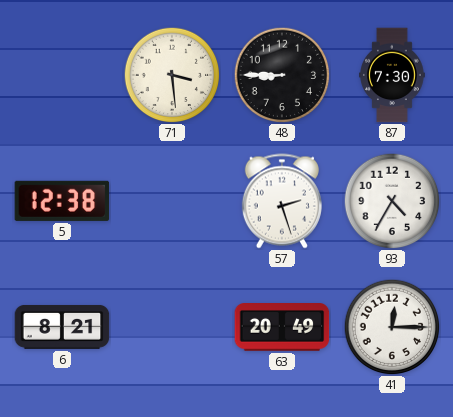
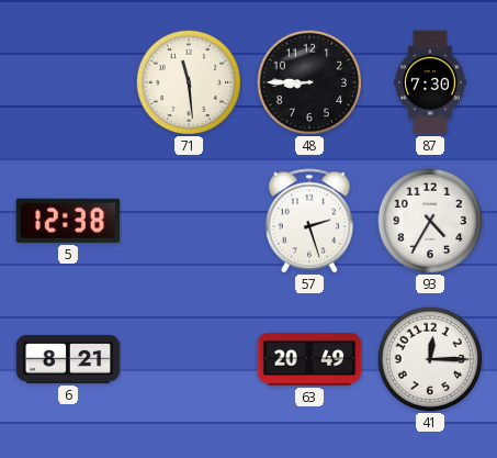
71: 3:29 -> 11:29
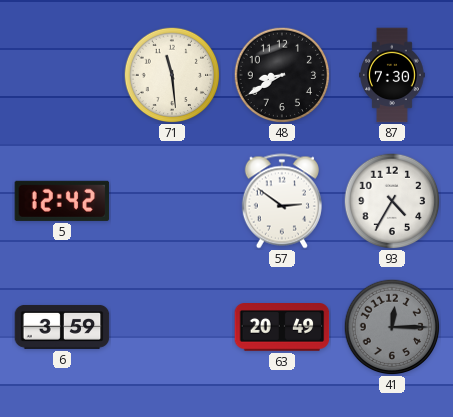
48: 8:45 -> 8:40
5: 12:38 -> 12:42
57: 2:27 -> 2:51
6: 8:21 -> 3:59
41 dial: white -> grey
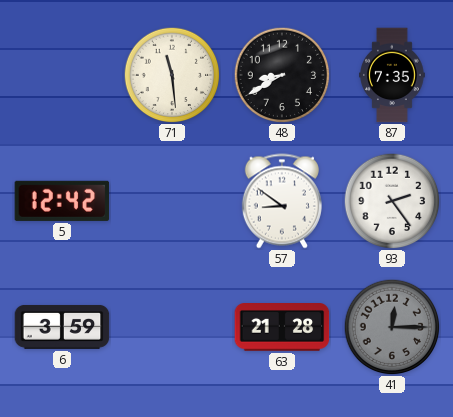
87: 7:30 -> 7:35
57: 2:51 -> 8:51
93: 4:35 -> 2:24
63: 20:49 -> 21:28
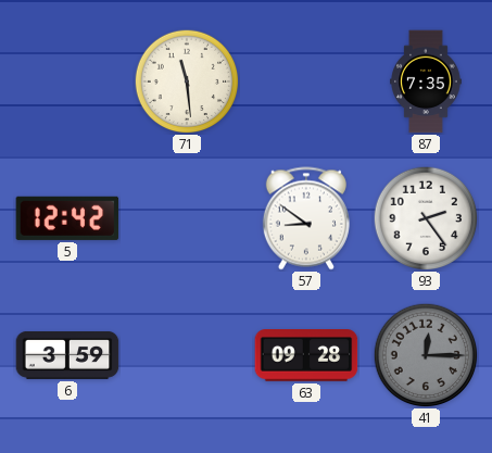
48: 8:40 -> none
63: 21:28 -> 09:28
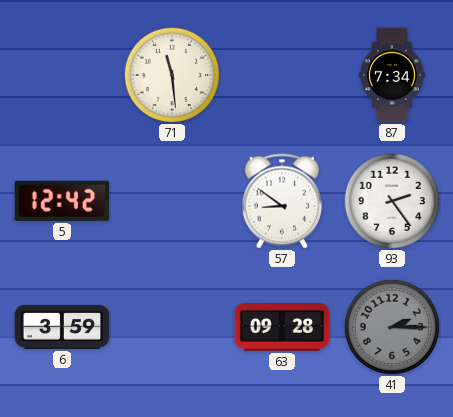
87: 7:35 -> 7:34
41: 12:15 -> 2:15
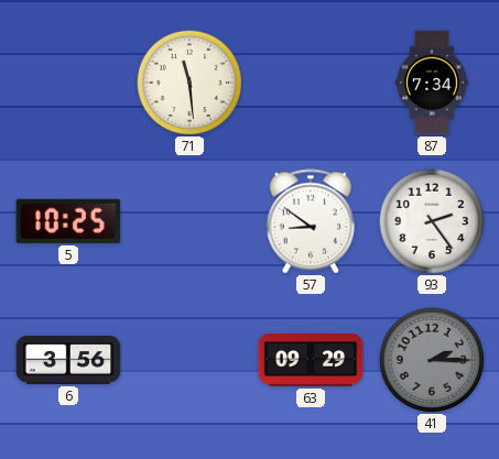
5: 12:42 -> 10:25
6: 3:59 -> 3:56
63: 09:28 -> 09:29
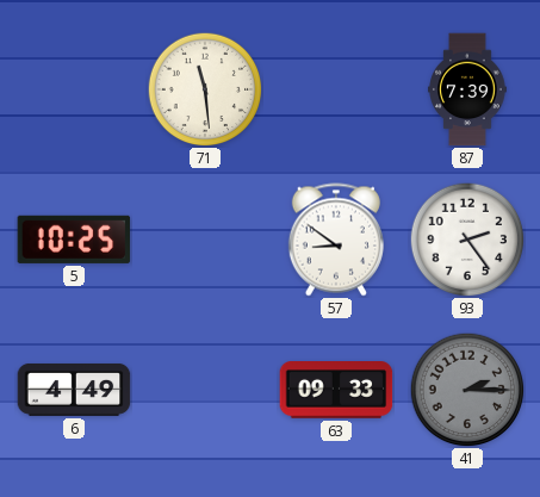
87: 7:34 -> 7:39
6: 3:56 -> 4:49
63: 09:29 -> 09:33
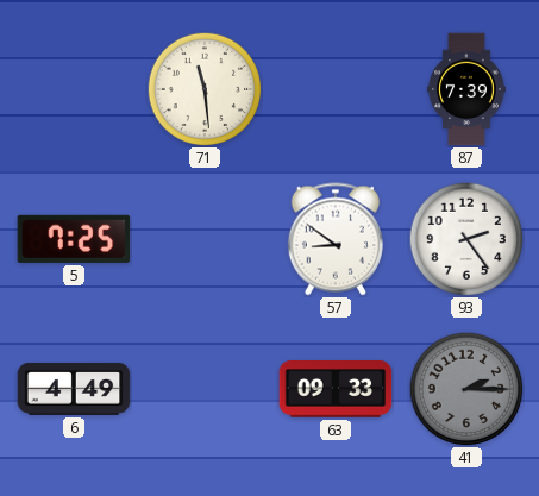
5: 10:25 -> 7:25
